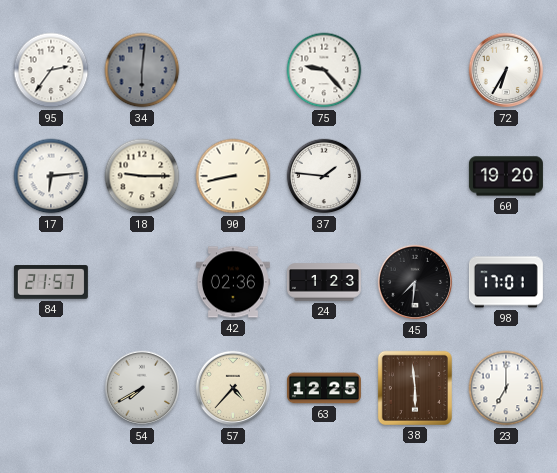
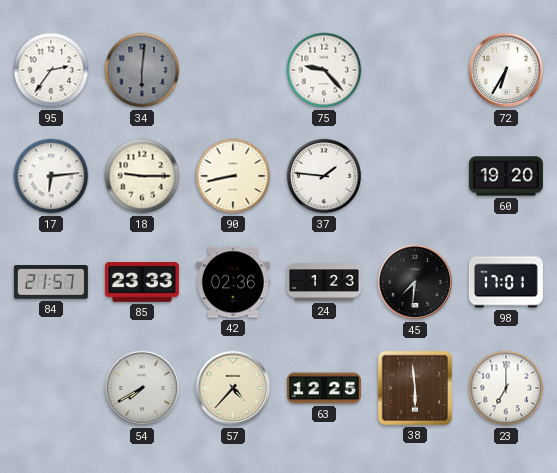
85: none -> 23:33
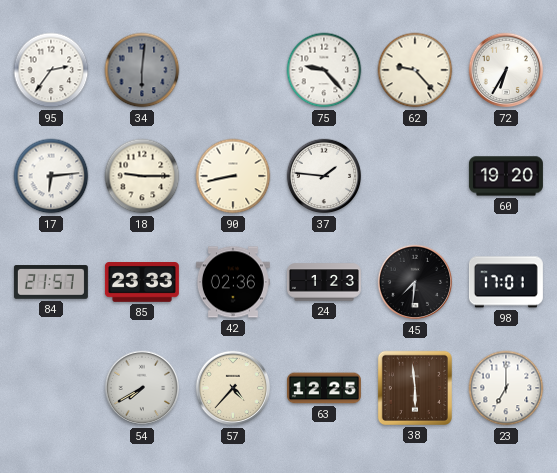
62: none -> 9:23
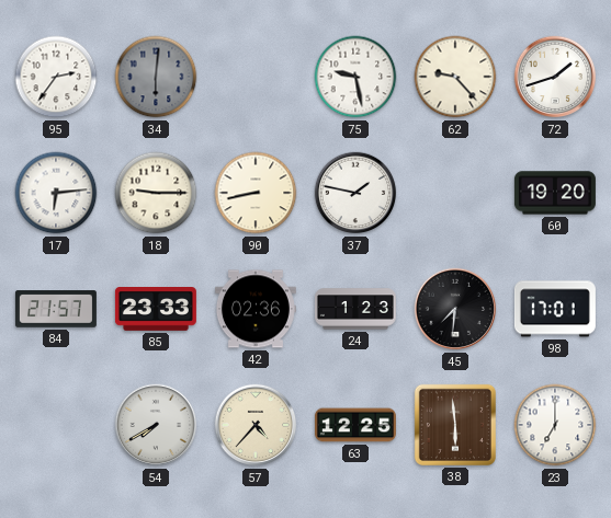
75: 9:23 -> 9:28
72: 6:35 -> 1:42
37: 1:46 -> 1:47
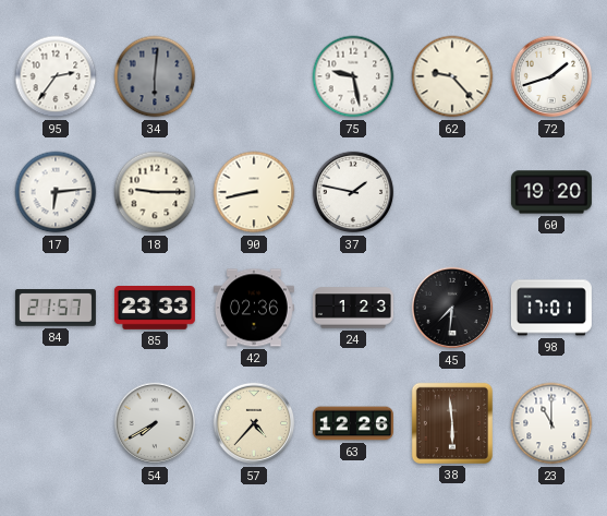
63: 12:25 -> 12:26
23: 7:00 -> 11:00
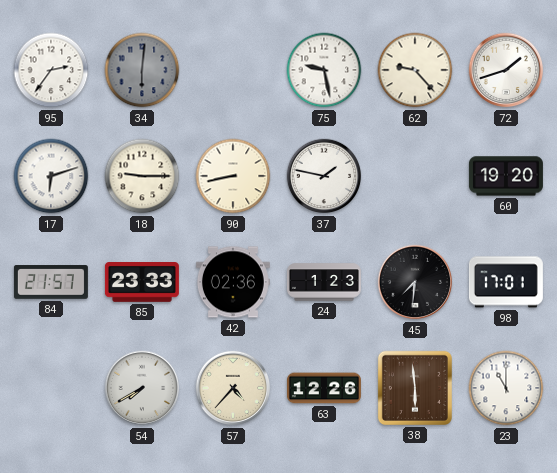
17: 6:14 -> 6:12
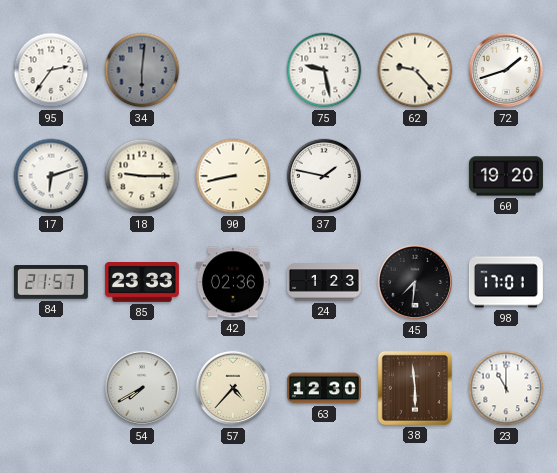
63: 12:26 -> 12:30
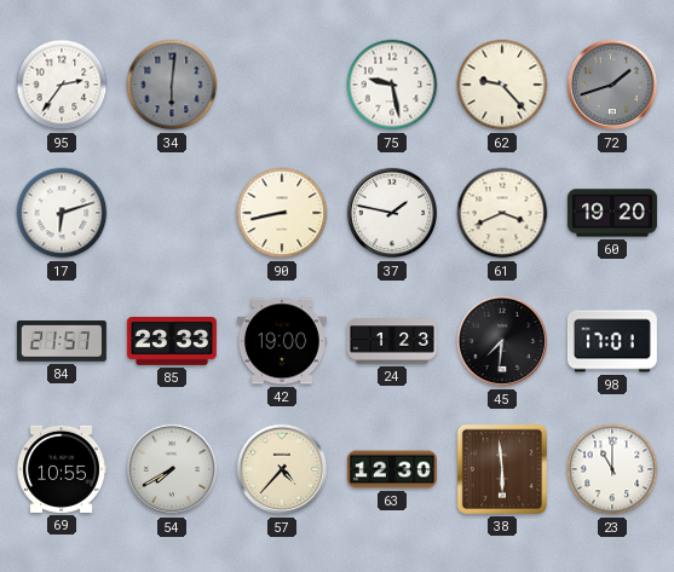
72 dial: white -> grey
18: 9:15 -> none
61: none -> 3:41
42: 02:36 -> 19:00
69: none -> 10:55
